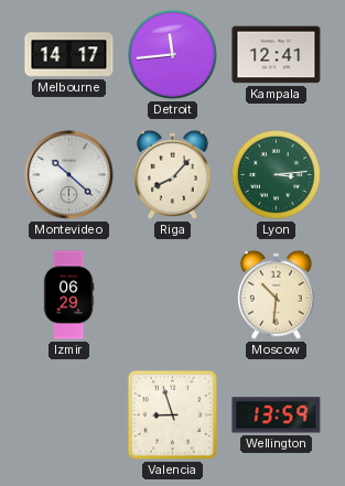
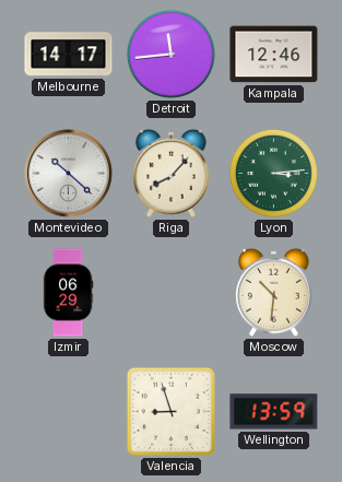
Kampala: 12:41 -> 12:46
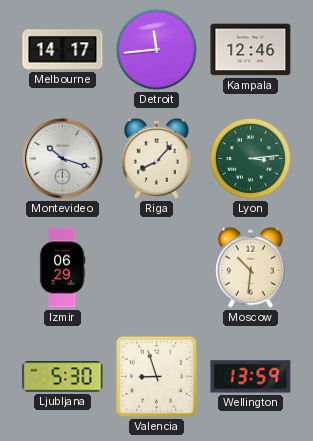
Montevideo: 10:22 -> 10:18
Ljubljana: none -> 5:30
